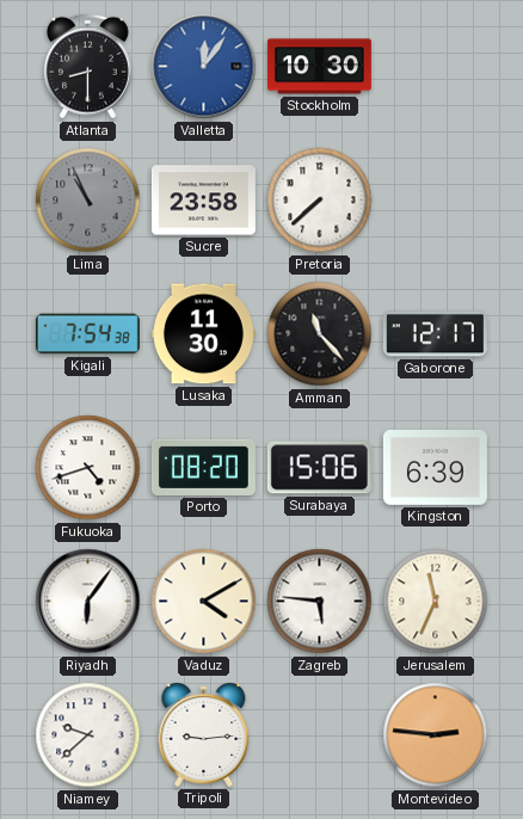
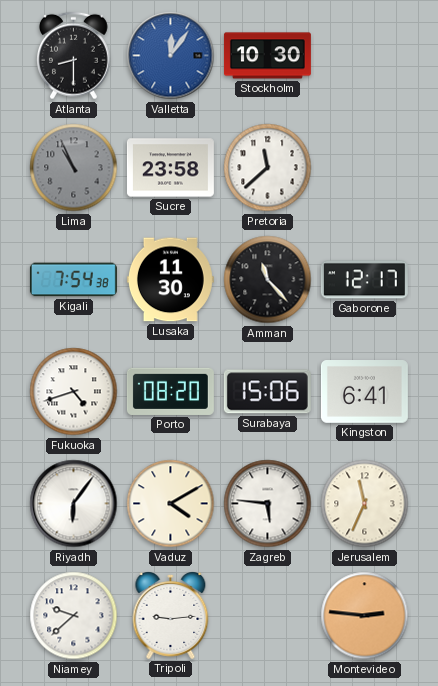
Pretoria: 7:38 -> 11:38
Kingston: 6:39 -> 6:41
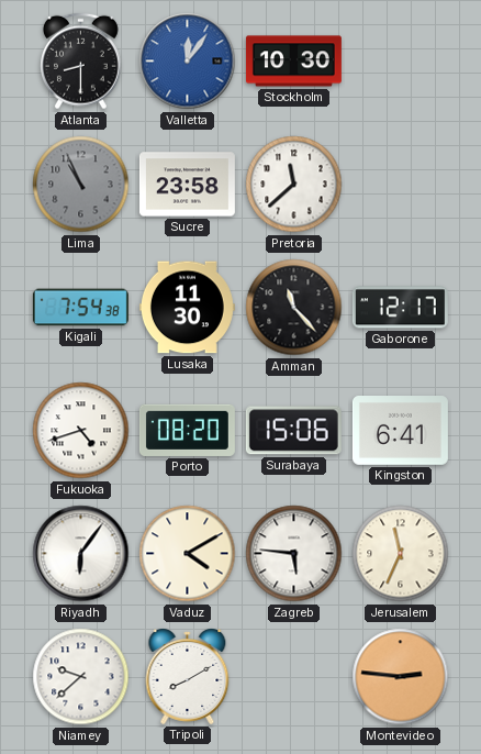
Tripoli: 9:14 -> 8:10
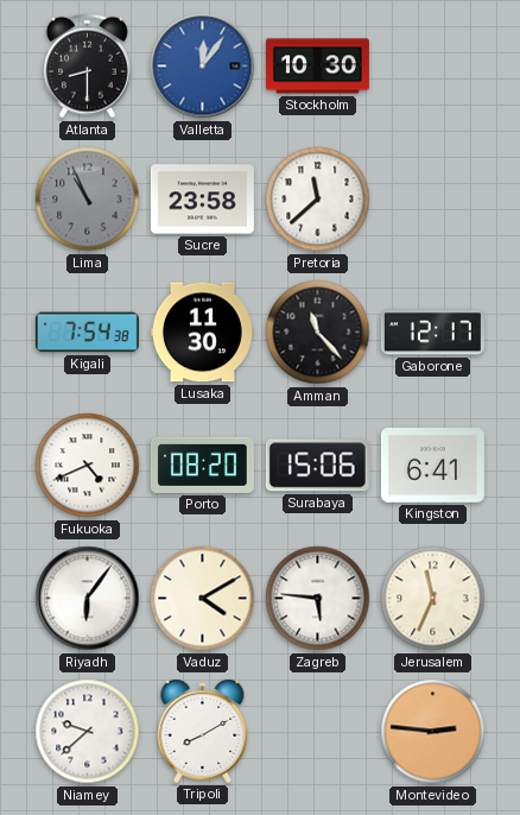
Fukuoka: 4:42 -> 4:41
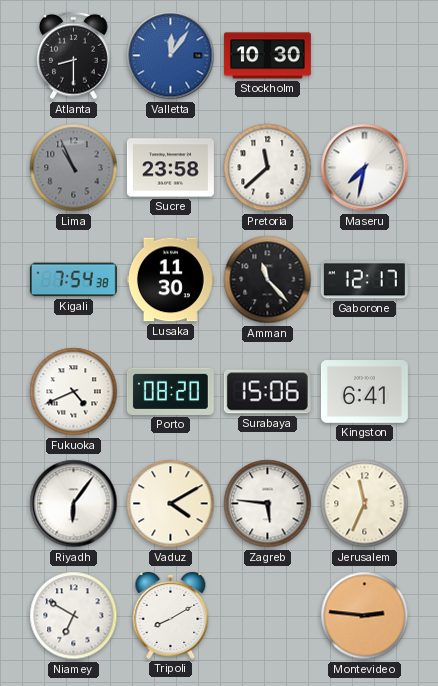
Maseru: none -> 7:32
Niamey: 9:38 -> 6:50
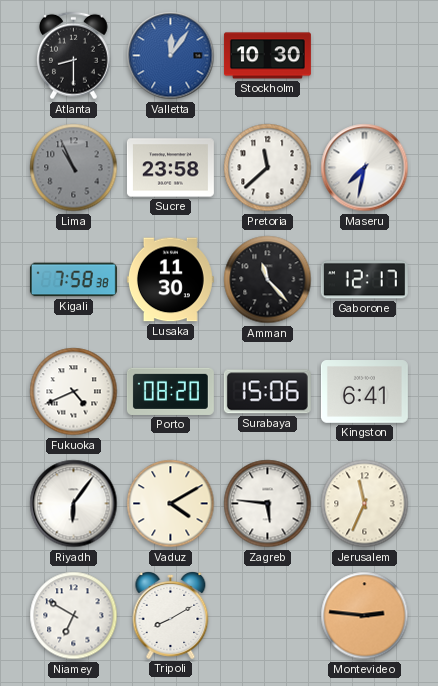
Kigali: 7:54 -> 7:58
